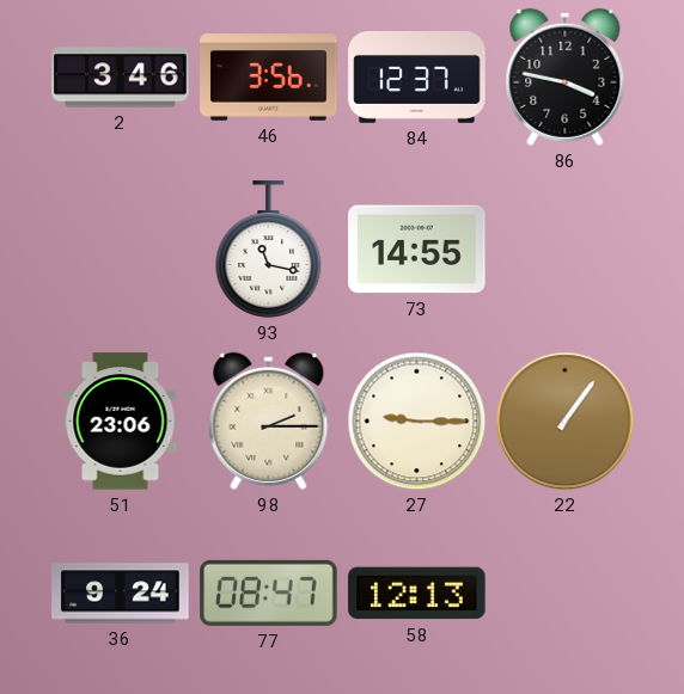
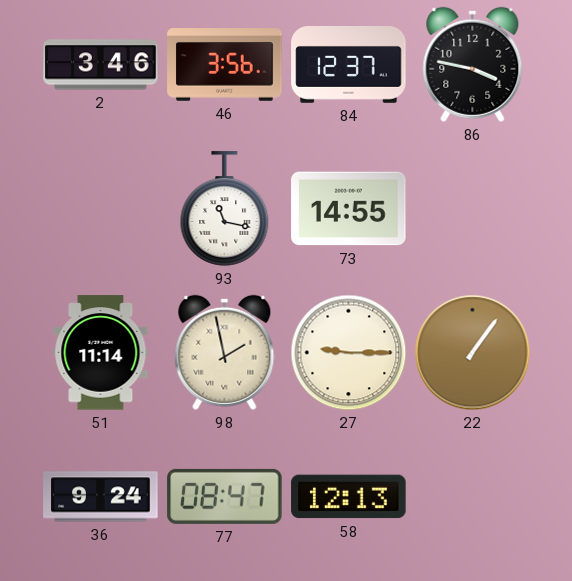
51: 23:06 -> 11:14
98: 2:15 -> 1:58
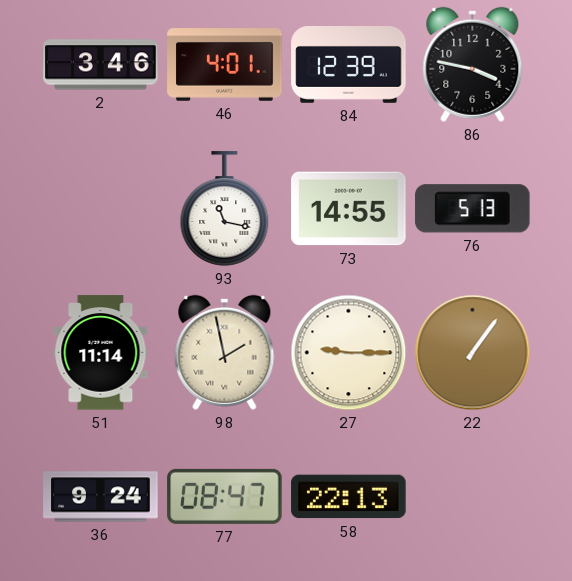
46: 3:56 -> 4:01
84: 12:37 -> 12:39
76: none -> 5:13
58: 12:13 -> 22:13
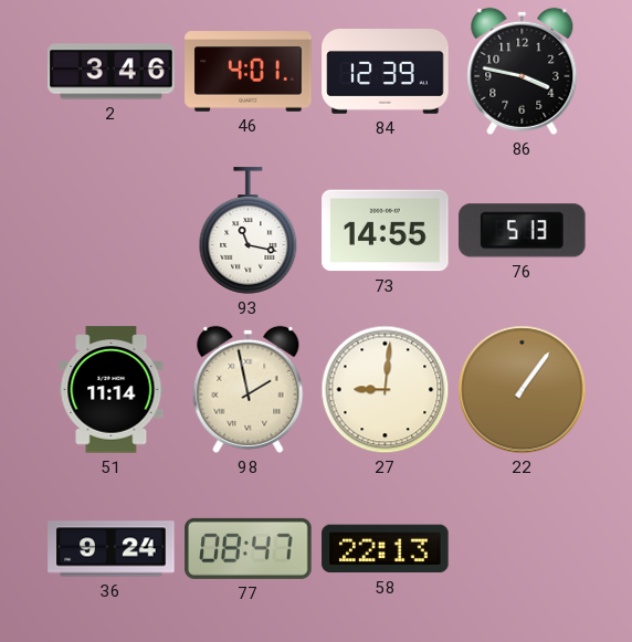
27: 9:15 -> 9:01
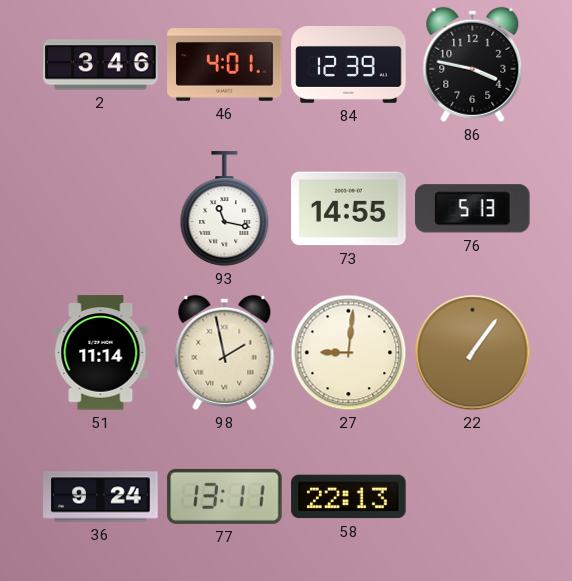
77: 08:47 -> 13:11
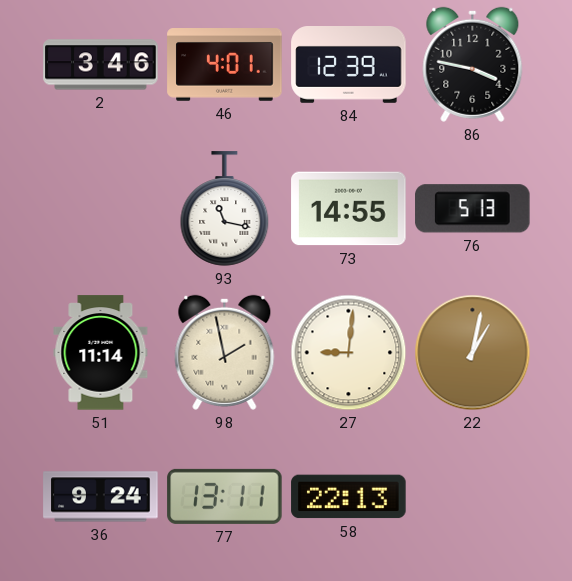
22: 1:06 -> 1:02
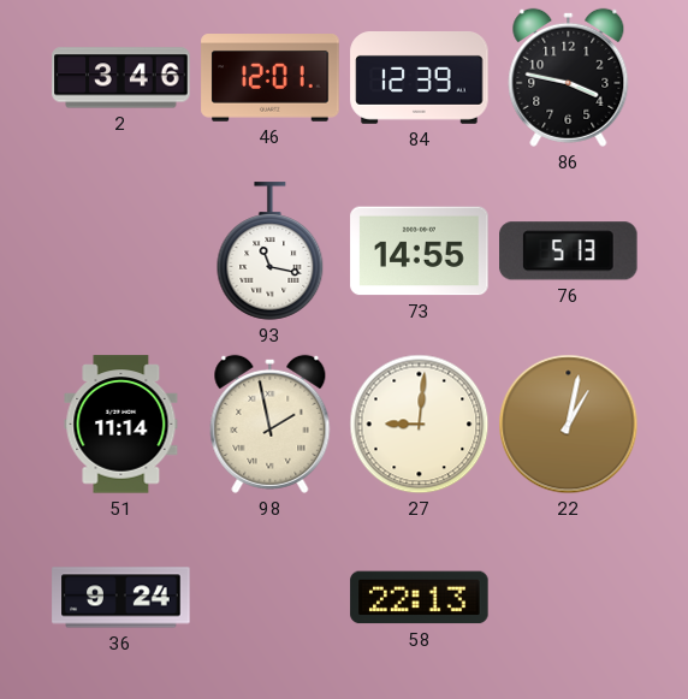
46: 4:01 -> 12:01
77: 13:11 -> none
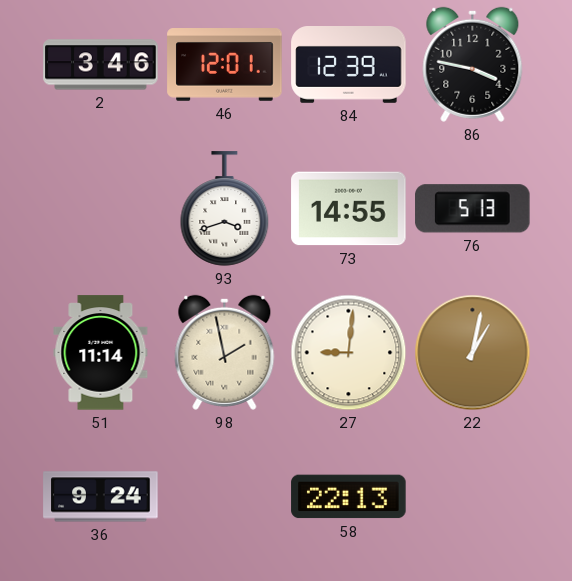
93: 11:17 -> 3:42
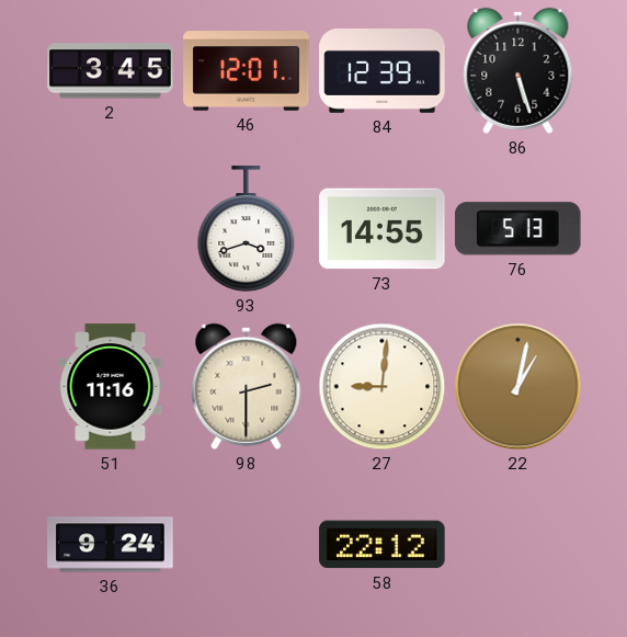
2: 3:46 -> 3:45
86: 3:47 -> 5:27
51: 11:14 -> 11:16
98: 1:58 -> 2:30
58: 22:13 -> 22:12
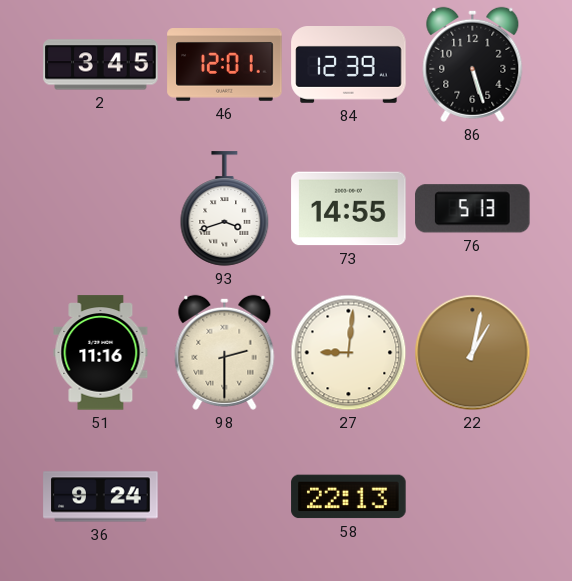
58: 22:12 -> 22:13
